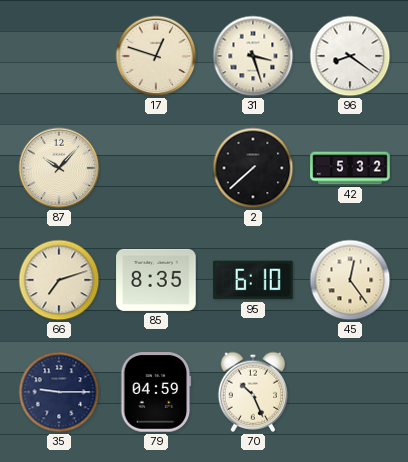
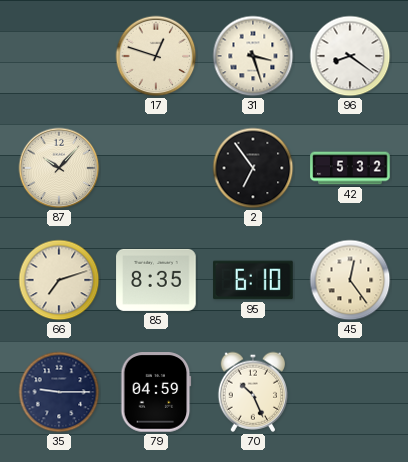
2: 7:38 -> 6:54
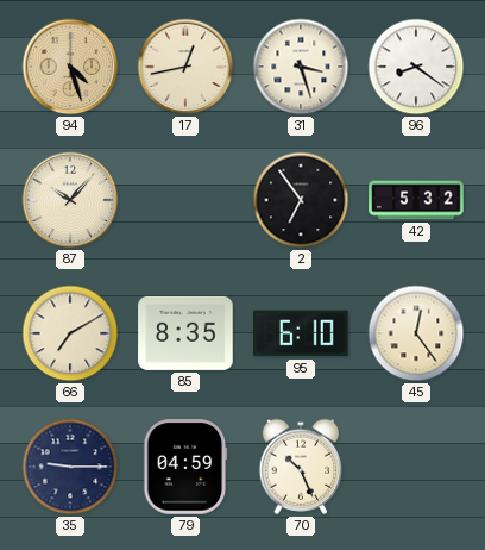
94: none -> 4:27
17: 12:48 -> 12:43
66: 7:12 -> 7:10
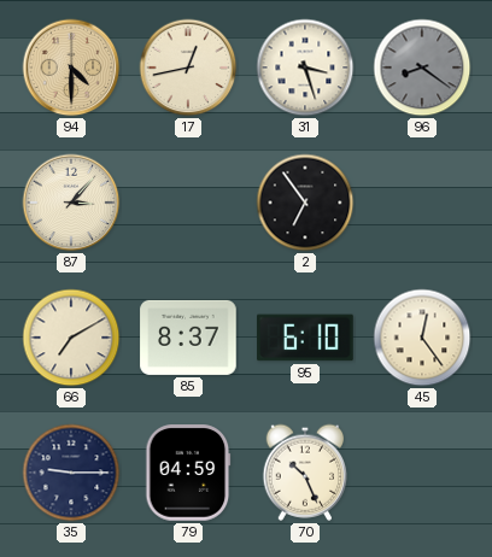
94: 4:27 -> 4:30
96 dial: white -> grey
87: 10:07 -> 3:07
42: 5:32 -> none
85: 8:35 -> 8:37
